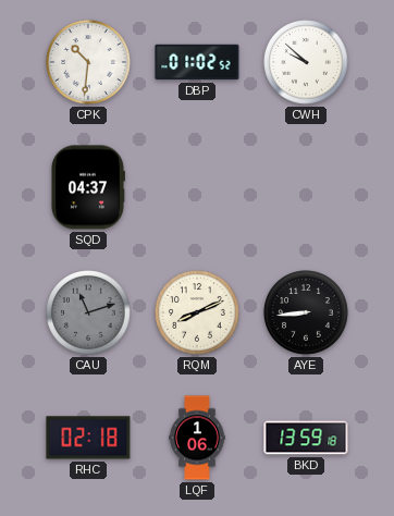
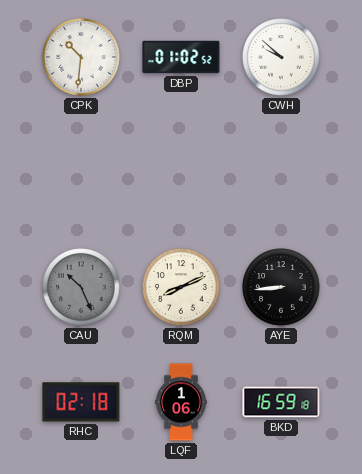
SQD: 04:37 -> none
CAU: 11:12 -> 10:26
BKD: 13:59 -> 16:59
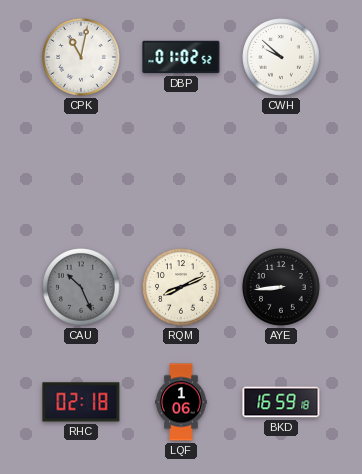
CPK: 10:31 -> 11:02
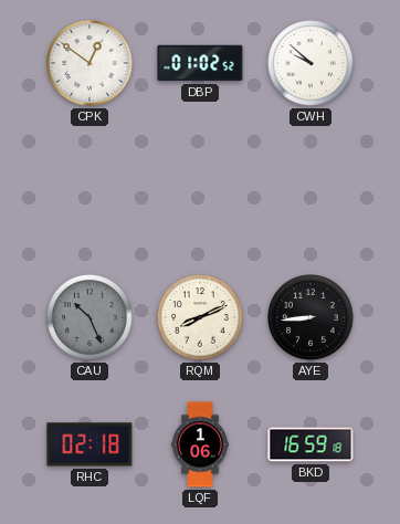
CPK: 11:02 -> 12:51
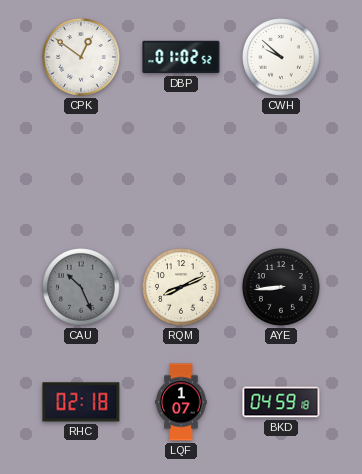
LQF: 1:06 -> 1:07
BKD: 16:59 -> 04:59
